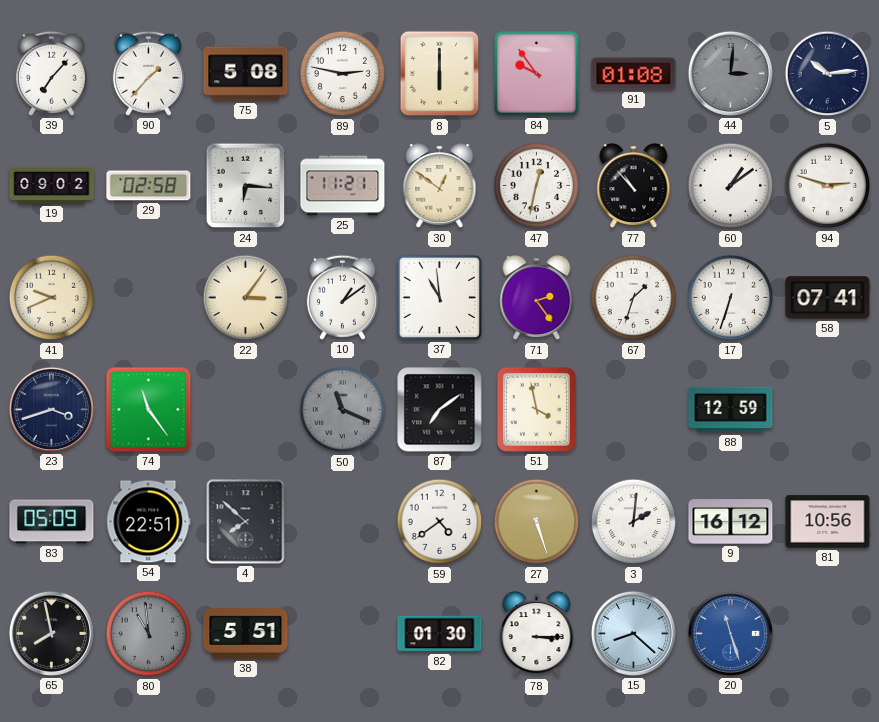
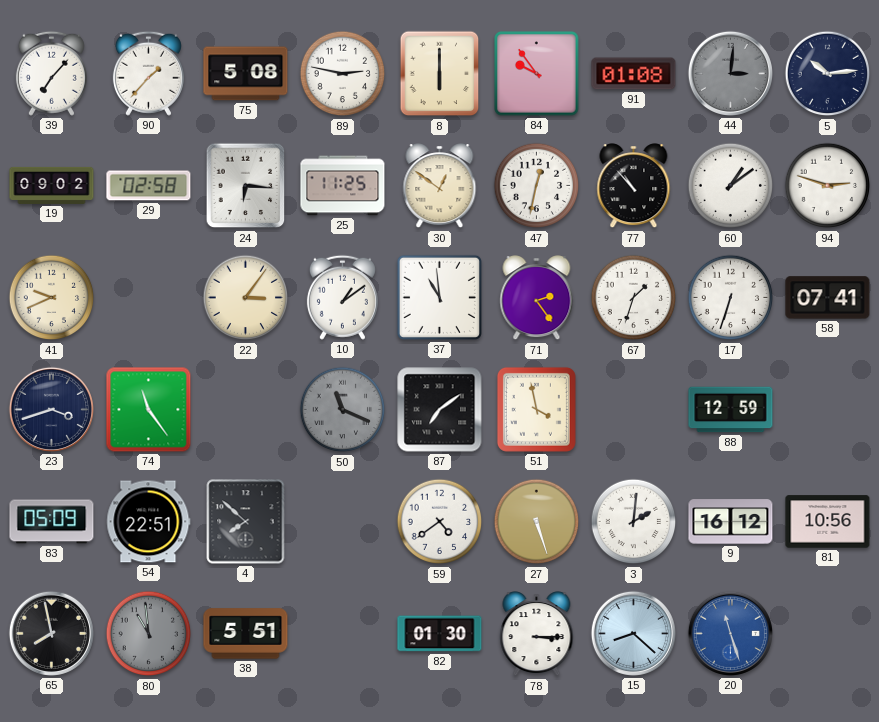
25: 11:21 -> 11:25
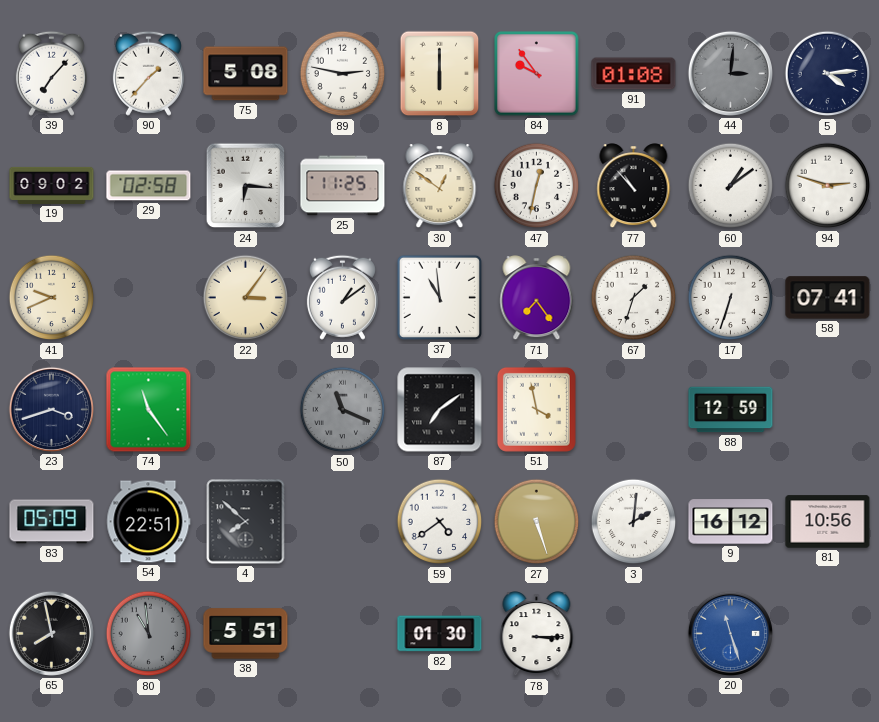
5: 10:14 -> 4:14
71: 2:24 -> 7:24
15: 8:22 -> none
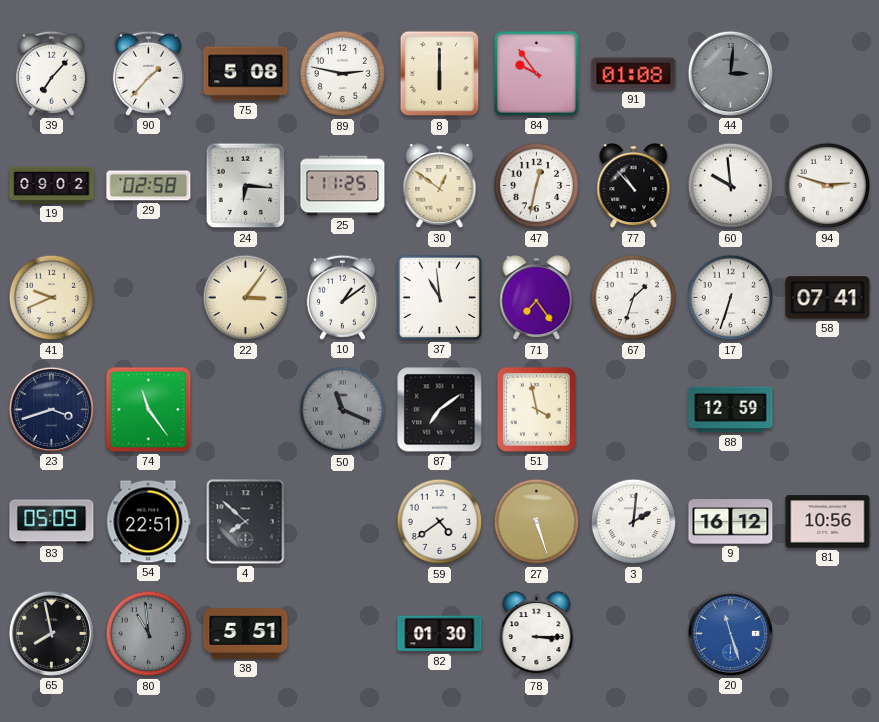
5: 4:14 -> none
60: 1:09 -> 9:59
